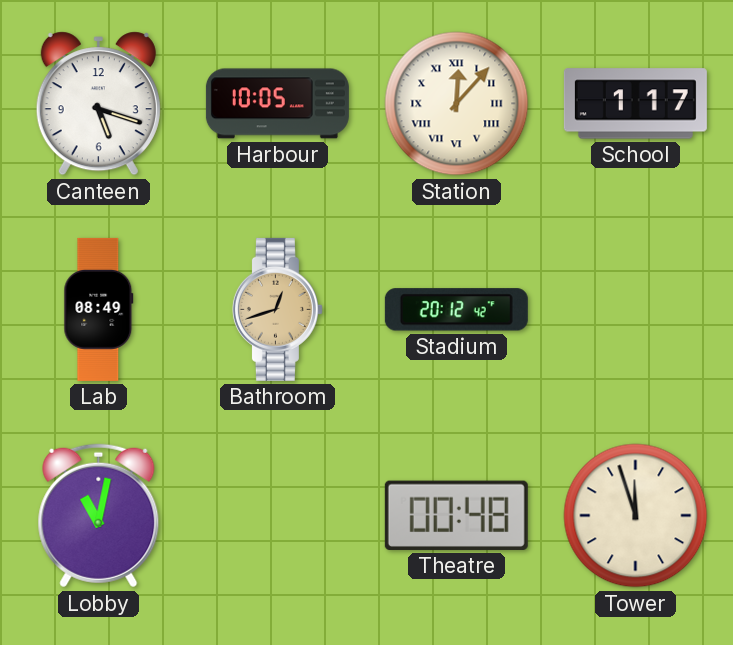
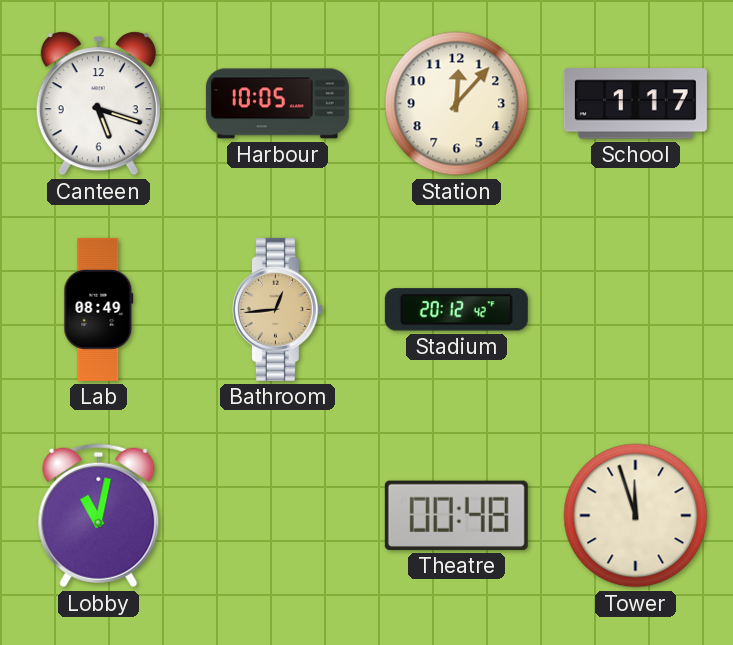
Station numerals: Roman -> Arabic
Bathroom: 12:42 -> 12:44
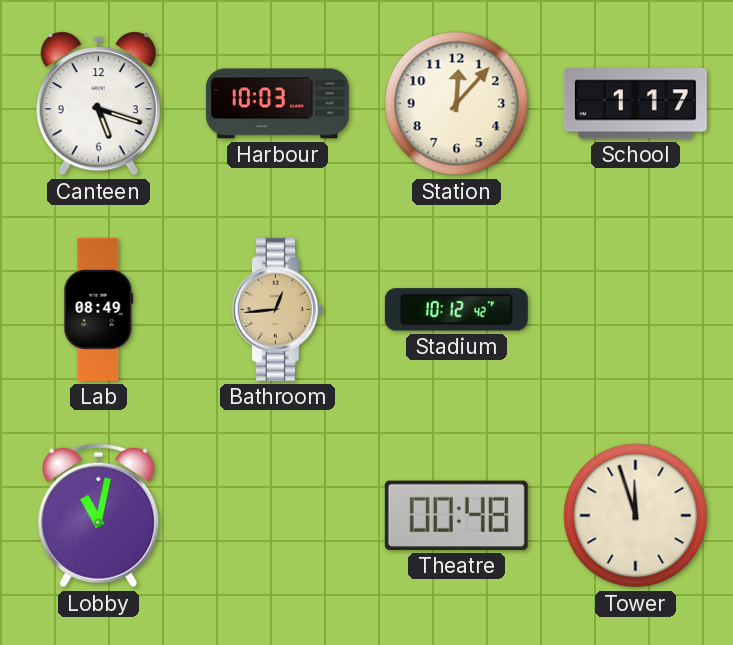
Harbour: 10:05 -> 10:03
Stadium: 20:12 -> 10:12
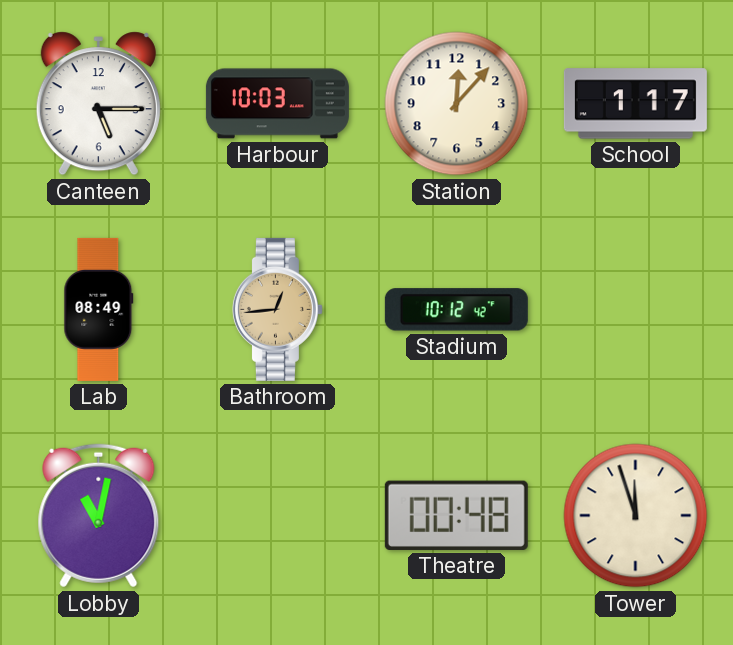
Canteen: 5:18 -> 5:15
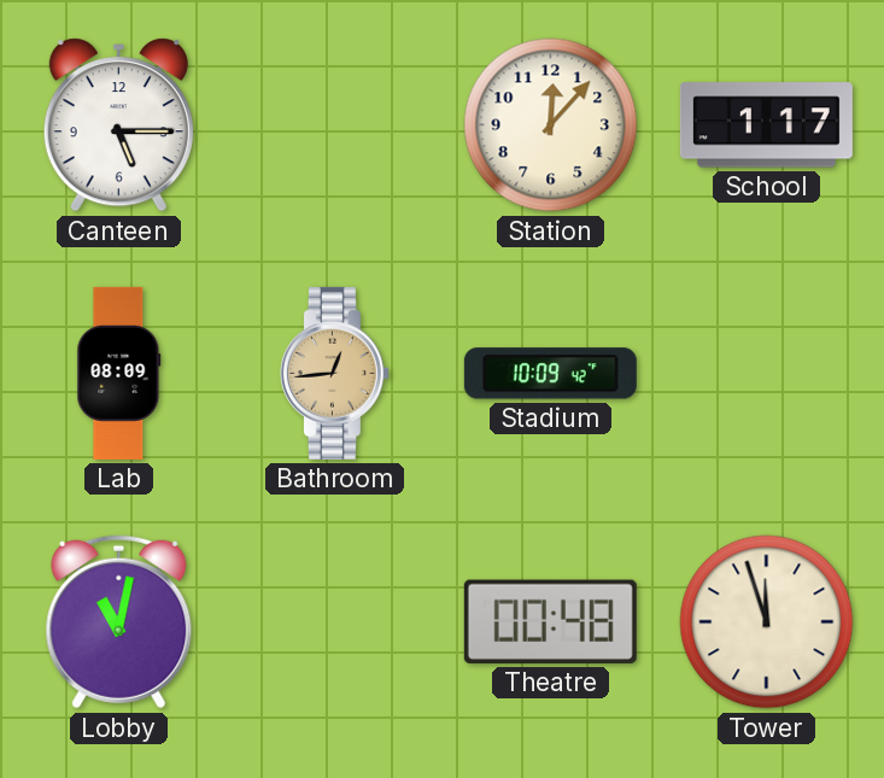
Harbour: 10:03 -> none
Lab: 08:49 -> 08:09
Stadium: 10:12 -> 10:09
